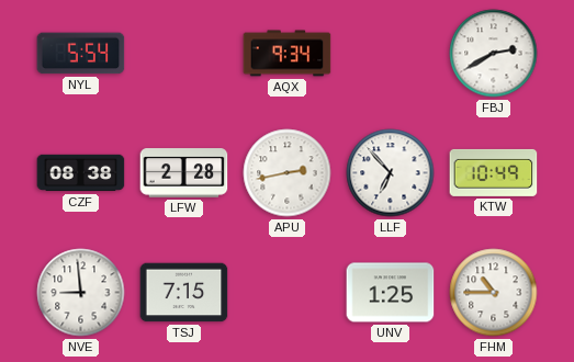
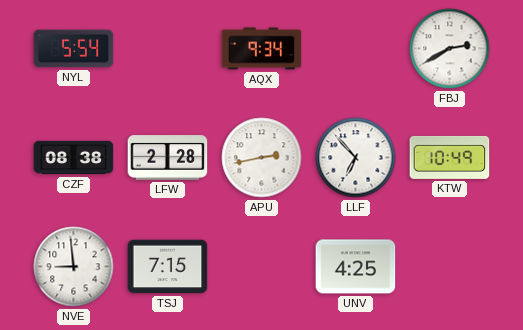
UNV: 1:25 -> 4:25
FHM: 10:45 -> none
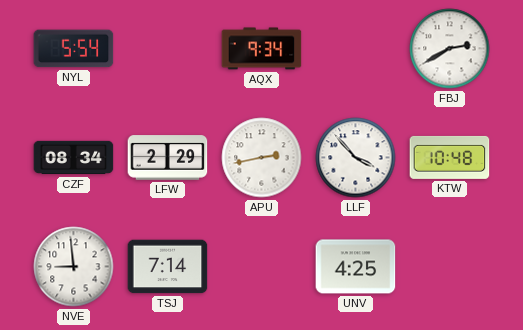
CZF: 08:38 -> 08:34
LFW: 2:28 -> 2:29
LLF: 6:53 -> 3:53
KTW: 10:49 -> 10:48
TSJ: 7:15 -> 7:14
